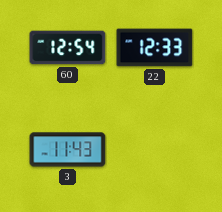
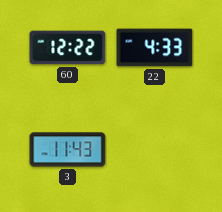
60: 12:54 -> 12:22
22: 12:33 -> 4:33
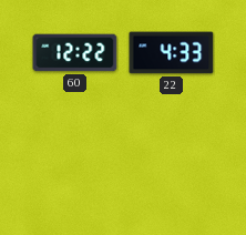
3: 11:43 -> none
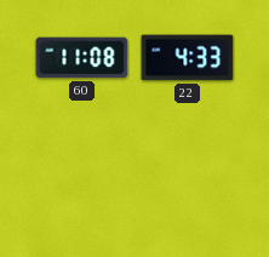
60: 12:22 -> 11:08
